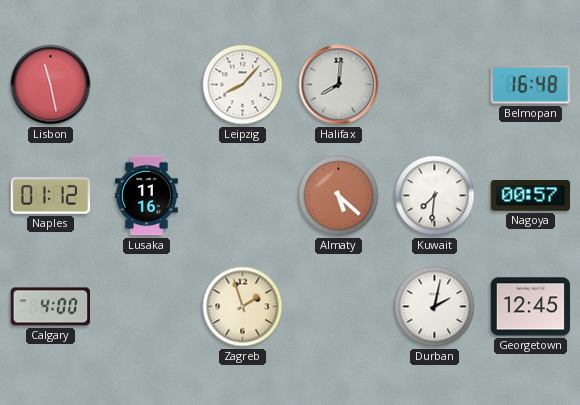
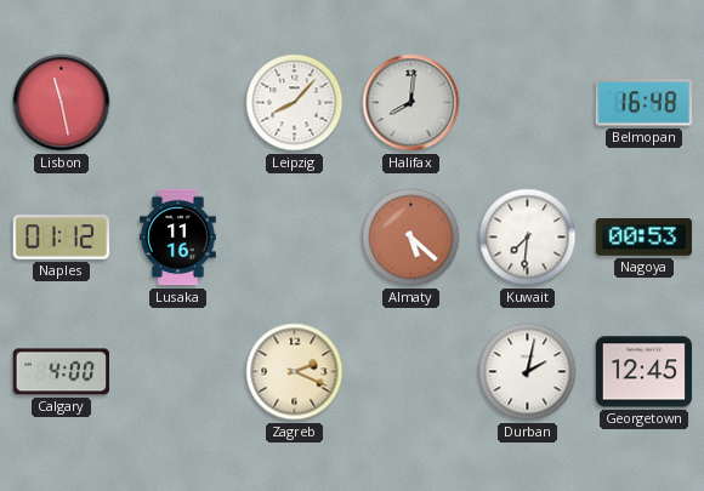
Nagoya: 00:57 -> 00:53
Zagreb: 1:57 -> 2:19
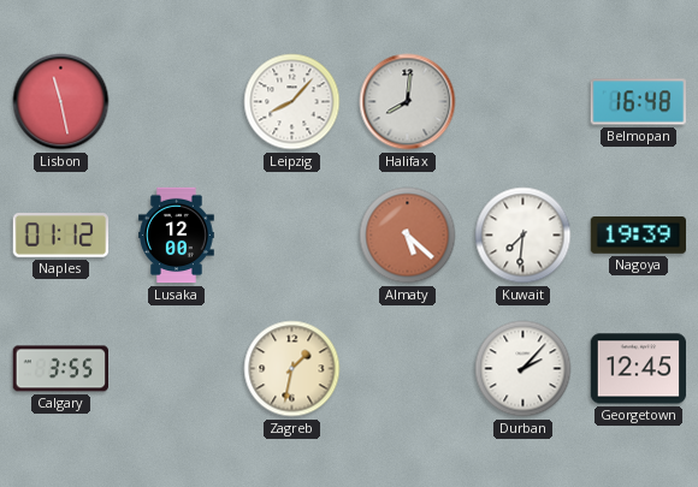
Lusaka: 11:16 -> 12:00
Nagoya: 00:53 -> 19:39
Calgary: 4:00 -> 3:55
Zagreb: 2:19 -> 1:32
Durban: 2:02 -> 2:07
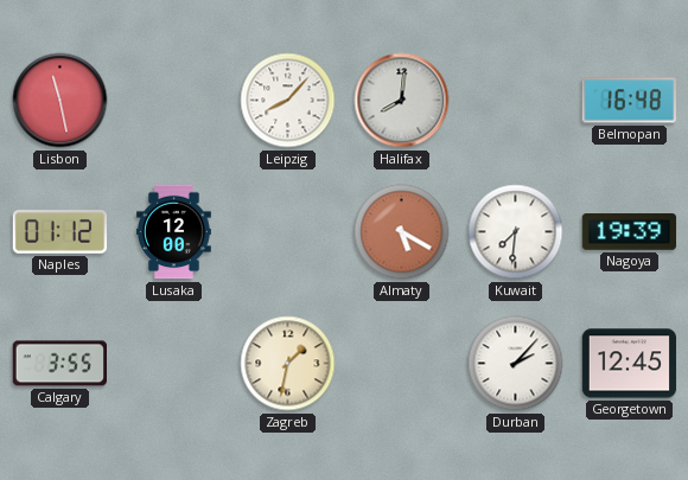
Almaty: 5:22 -> 5:20
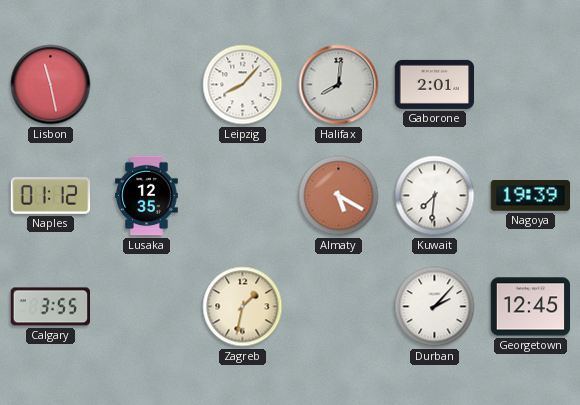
Gaborone: none -> 2:01
Belmopan: 16:48 -> none
Lusaka: 12:00 -> 12:35
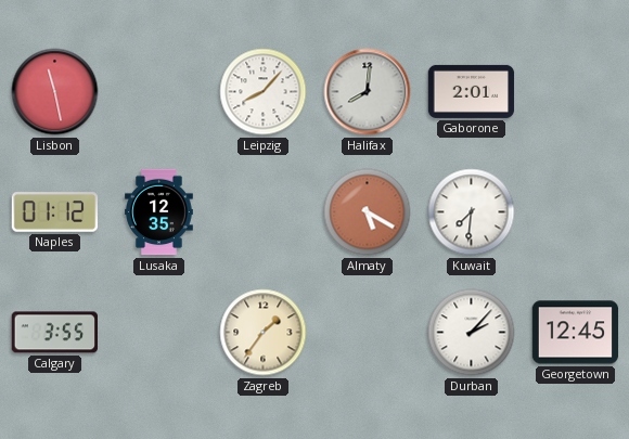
Nagoya: 19:39 -> none
Zagreb: 1:32 -> 1:36
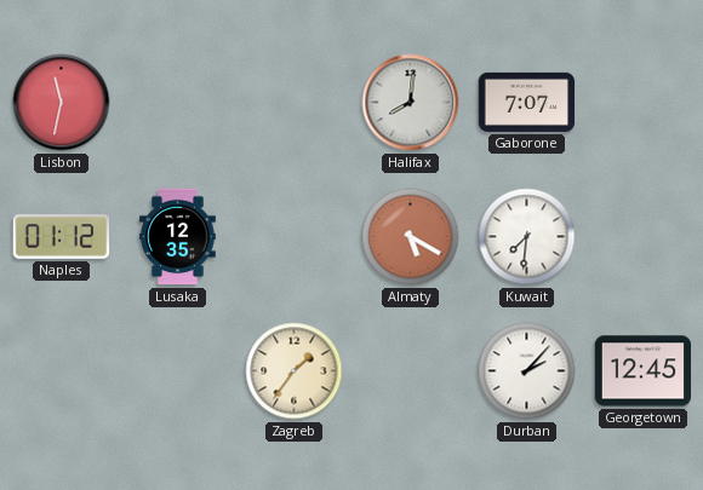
Lisbon: 11:28 -> 11:32
Leipzig: 8:07 -> none
Gaborone: 2:01 -> 7:07
Calgary: 3:55 -> none
